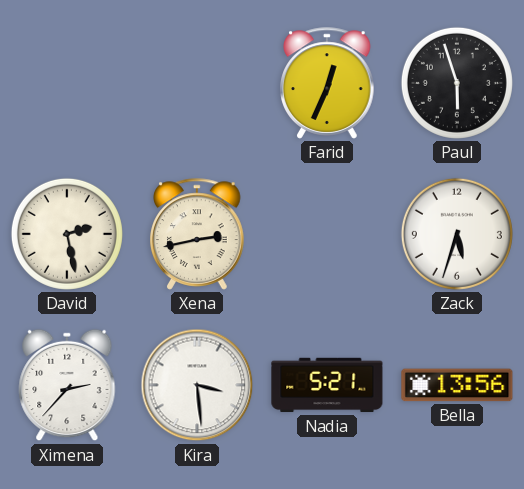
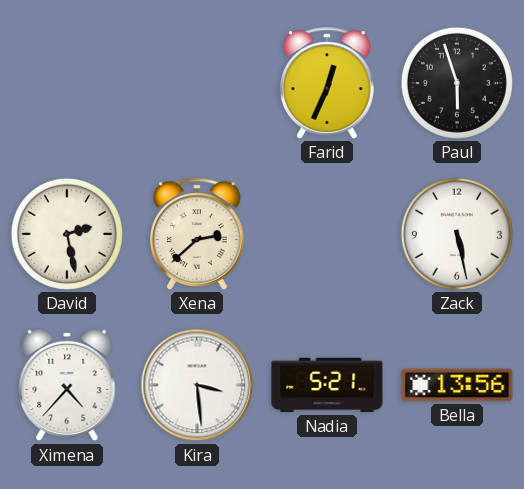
Xena: 2:43 -> 2:38
Zack: 5:33 -> 5:28
Ximena: 2:37 -> 4:37
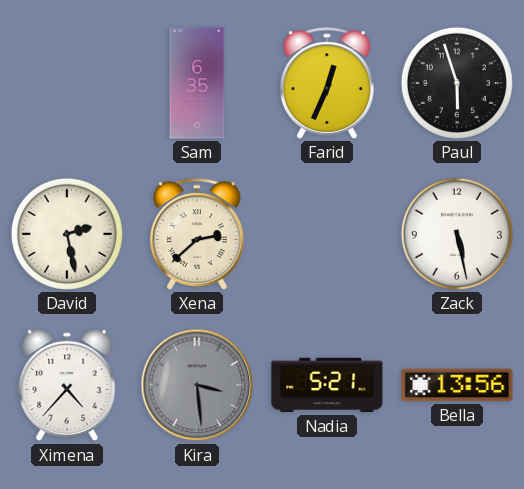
Sam: none -> 6:35
Kira dial: white -> grey
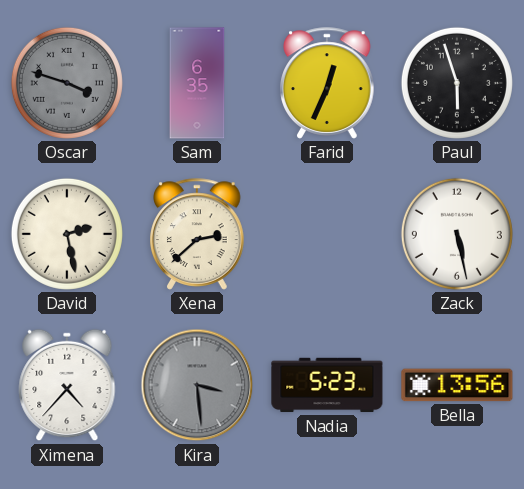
Oscar: none -> 3:48
Nadia: 5:21 -> 5:23
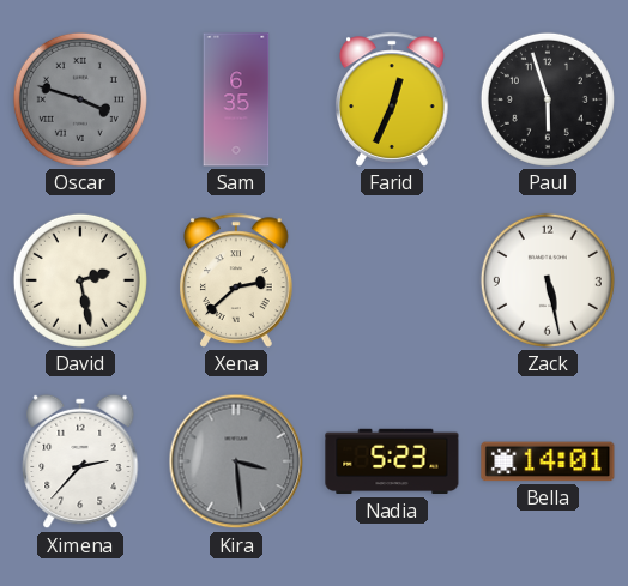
Ximena: 4:37 -> 2:37
Bella: 13:56 -> 14:01
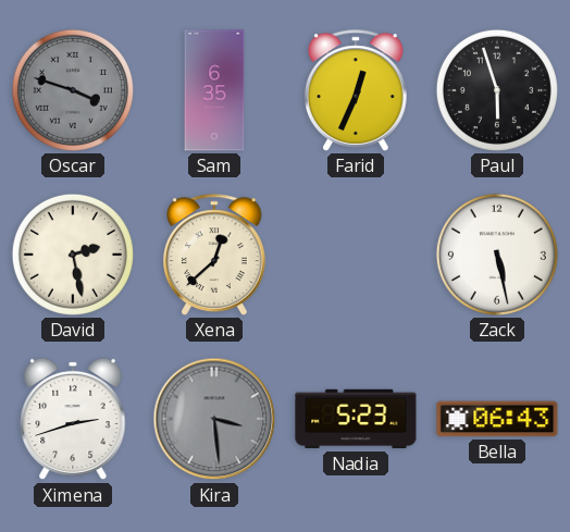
Xena: 2:38 -> 12:38
Ximena: 2:37 -> 2:42
Bella: 14:01 -> 06:43
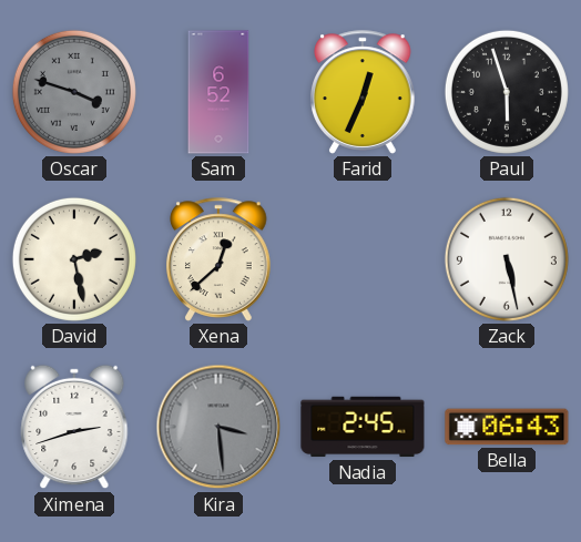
Sam: 6:35 -> 6:52
Nadia: 5:23 -> 2:45
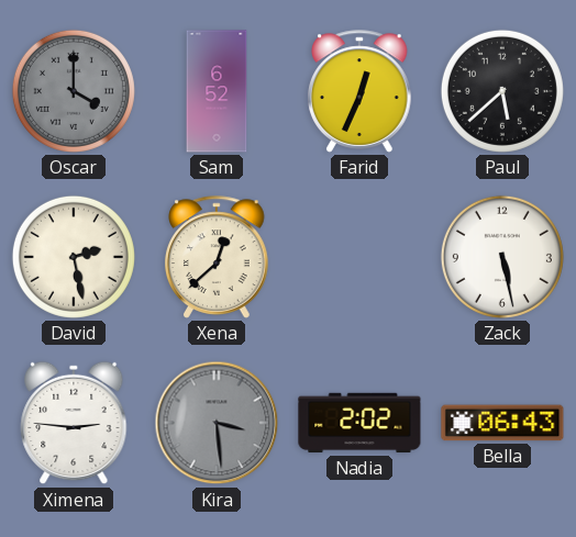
Oscar: 3:48 -> 4:00
Paul: 5:57 -> 5:38
Ximena: 2:42 -> 2:46
Nadia: 2:45 -> 2:02
